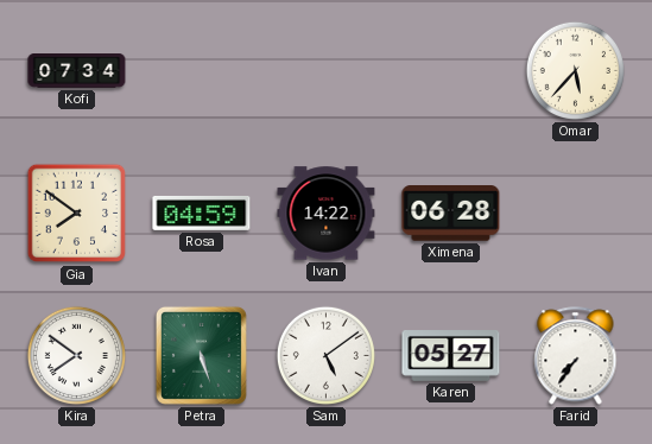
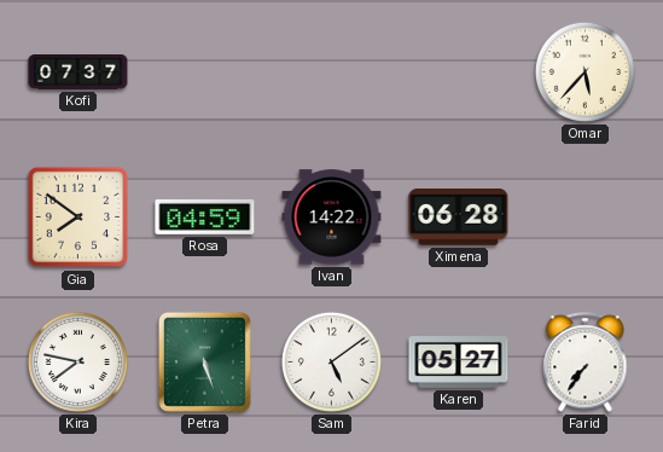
Kofi: 07:34 -> 07:37
Kira: 7:51 -> 7:47
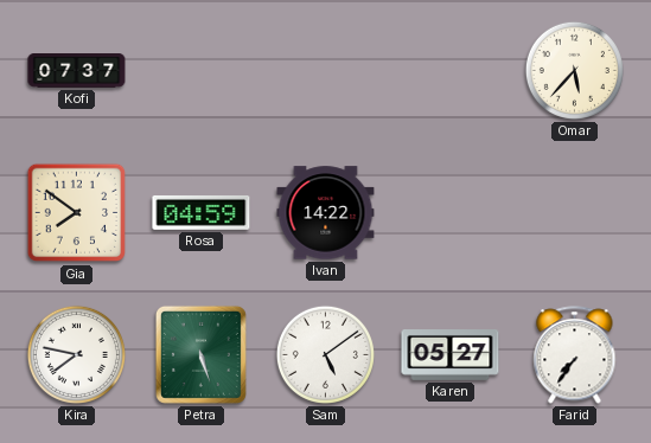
Ximena: 06:28 -> none
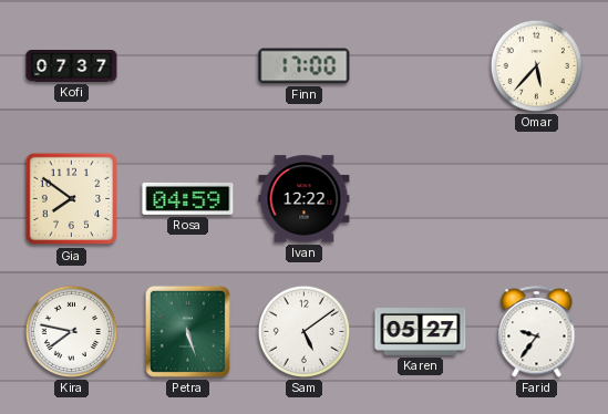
Finn: none -> 17:00
Ivan: 14:22 -> 12:22
Farid: 7:36 -> 9:36
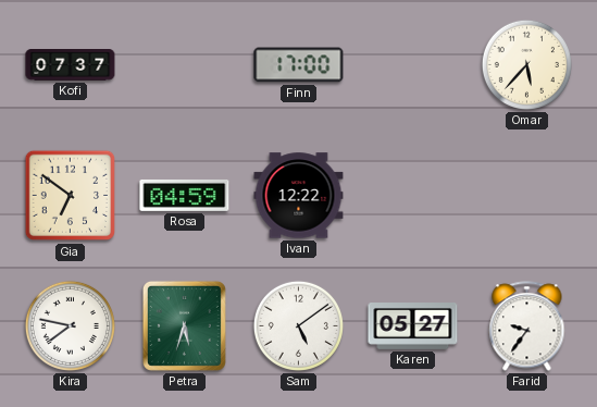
Gia: 7:51 -> 6:51
Petra: 5:27 -> 5:33
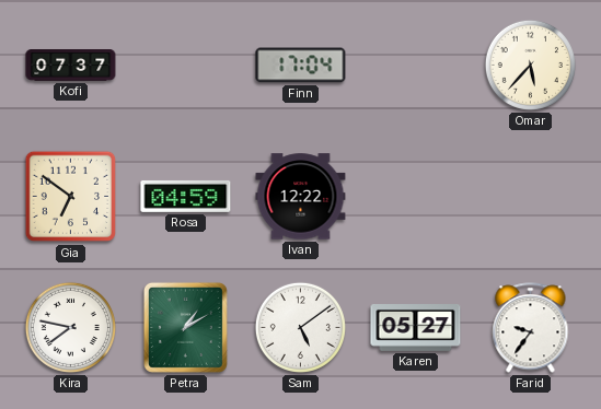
Finn: 17:00 -> 17:04
Petra: 5:33 -> 1:10
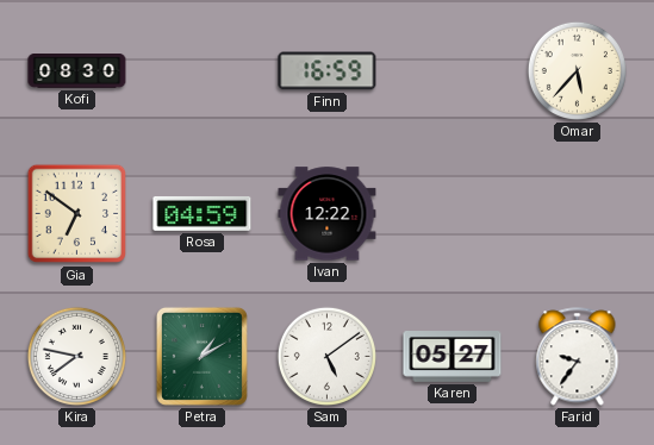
Kofi: 07:37 -> 08:30
Finn: 17:04 -> 16:59
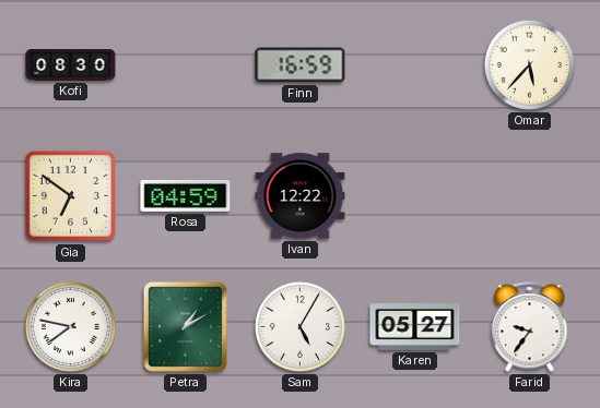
Sam: 5:09 -> 5:05
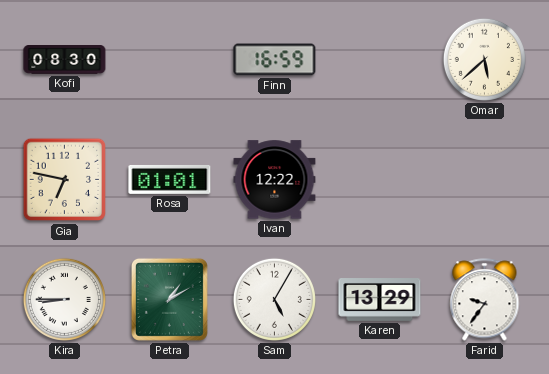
Omar: 5:37 -> 5:38
Gia: 6:51 -> 6:47
Rosa: 04:59 -> 01:01
Kira: 7:47 -> 8:45
Karen: 05:27 -> 13:29
